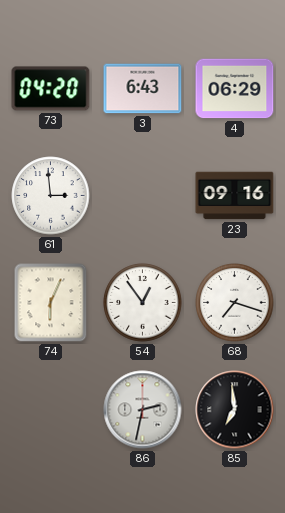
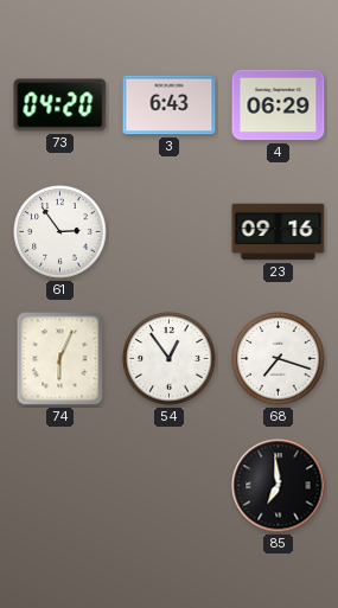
61: 2:59 -> 2:54
86: 2:32 -> none
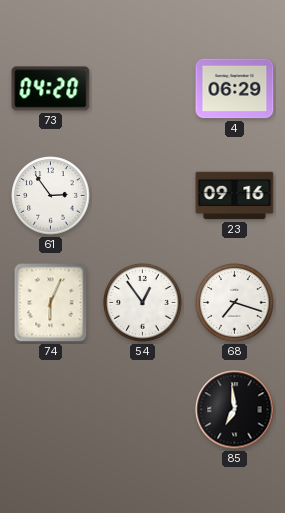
3: 6:43 -> none
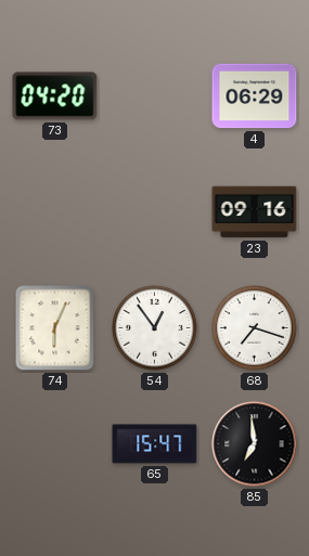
61: 2:54 -> none
65: none -> 15:47
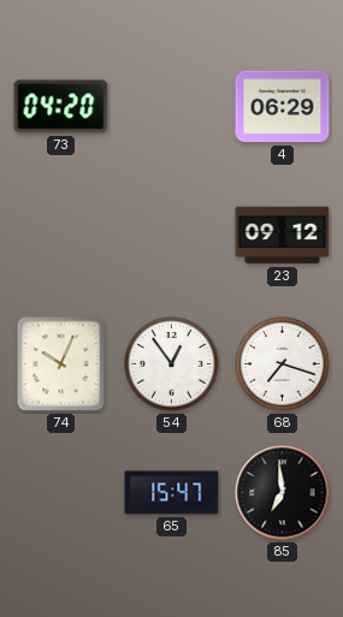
23: 09:16 -> 09:12
74: 6:04 -> 10:04
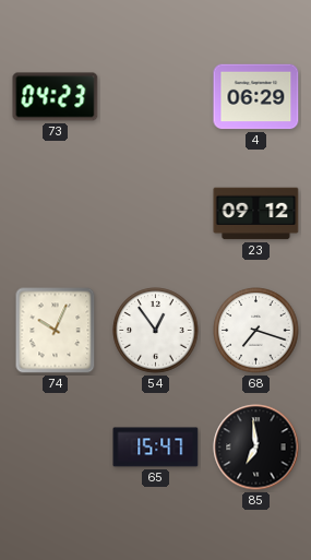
73: 04:20 -> 04:23
